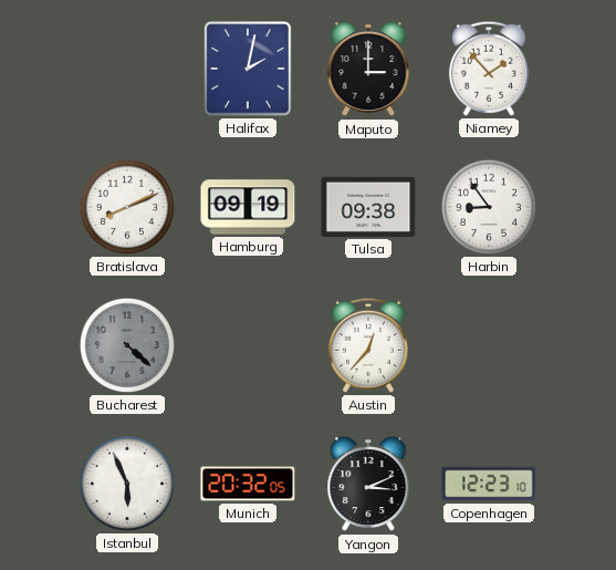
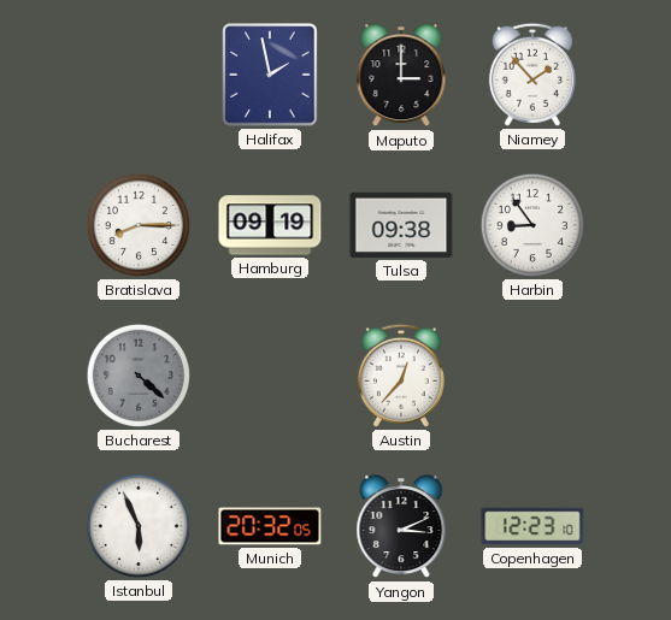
Halifax: 2:02 -> 1:58
Bratislava: 8:11 -> 8:15
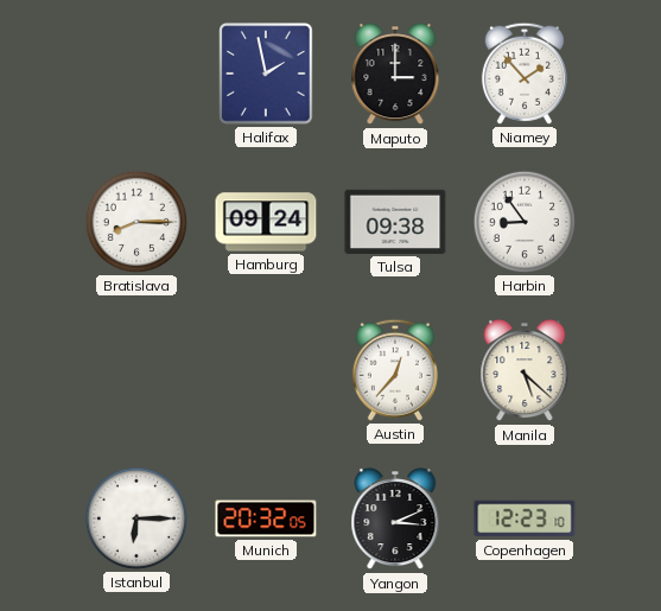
Hamburg: 09:19 -> 09:24
Bucharest: 4:22 -> none
Manila: none -> 5:22
Istanbul: 5:56 -> 6:15
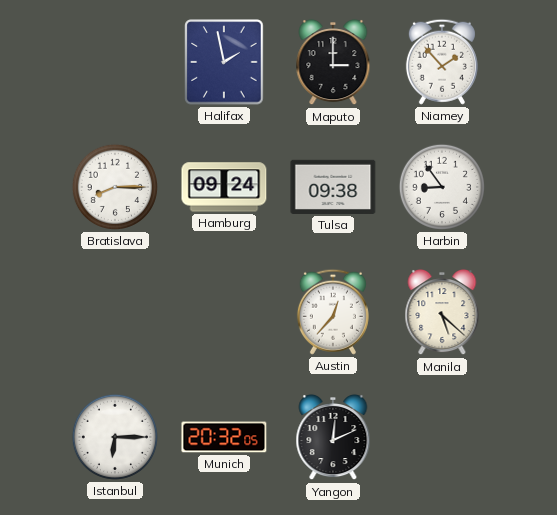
Yangon: 3:11 -> 12:11
Copenhagen: 12:23 -> none
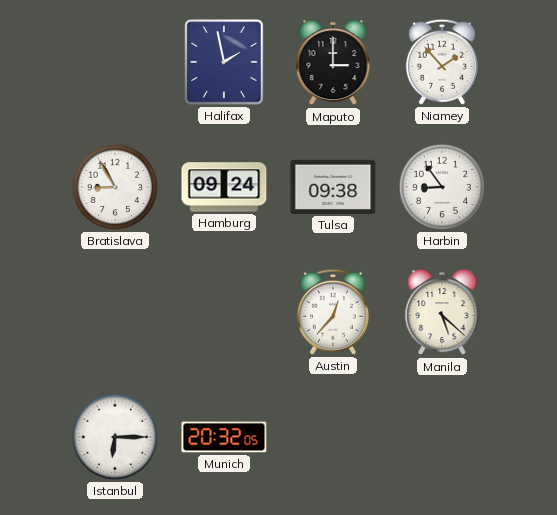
Bratislava: 8:15 -> 8:55
Yangon: 12:11 -> none
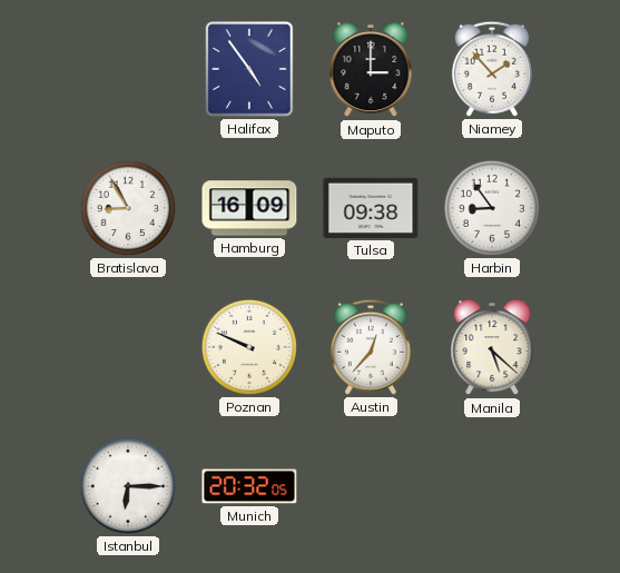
Halifax: 1:58 -> 4:54
Hamburg: 09:24 -> 16:09
Poznan: none -> 9:49
